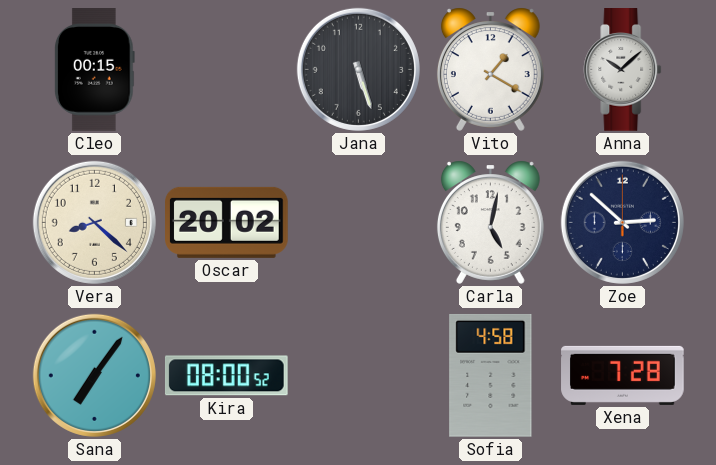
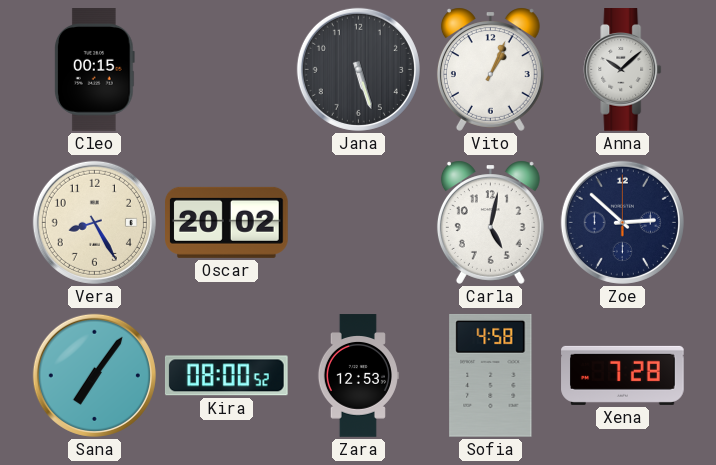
Vito: 1:20 -> 1:04
Vera: 8:22 -> 8:25
Zara: none -> 12:53
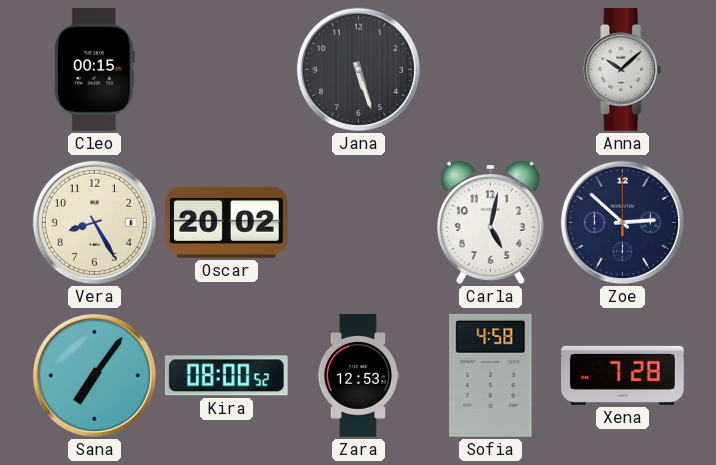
Vito: 1:04 -> none
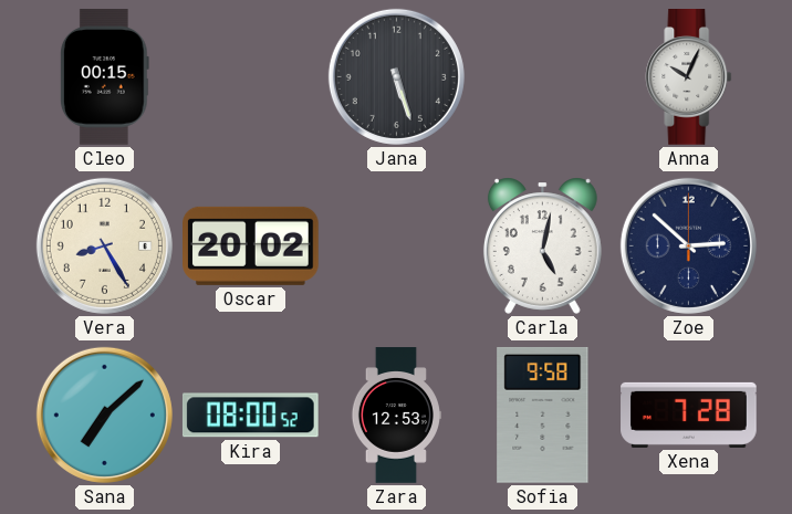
Anna: 10:08 -> 10:04
Sana: 7:06 -> 7:08
Sofia: 4:58 -> 9:58
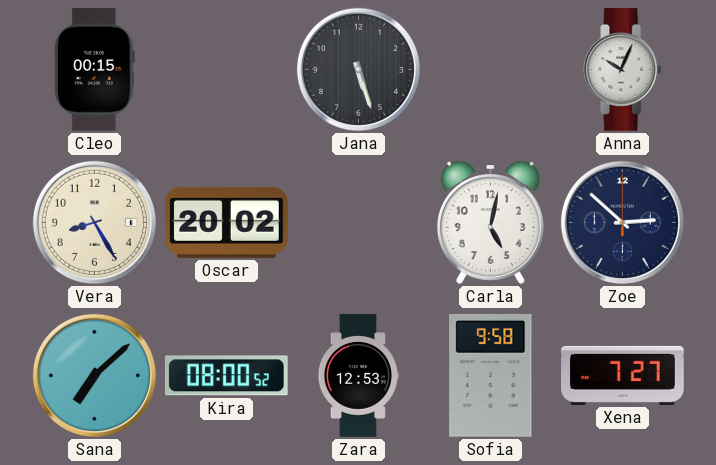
Xena: 7:28 -> 7:27
